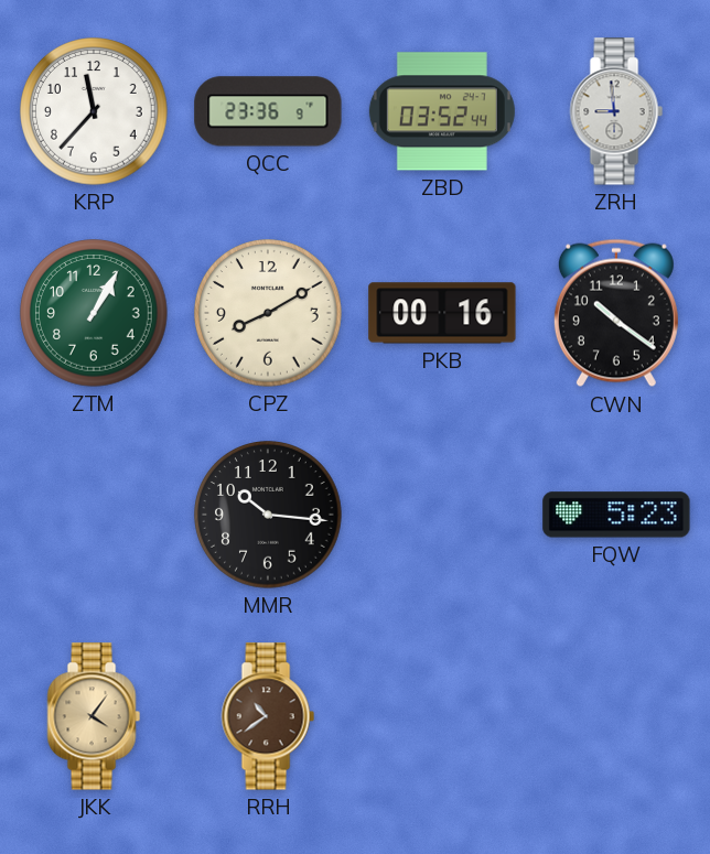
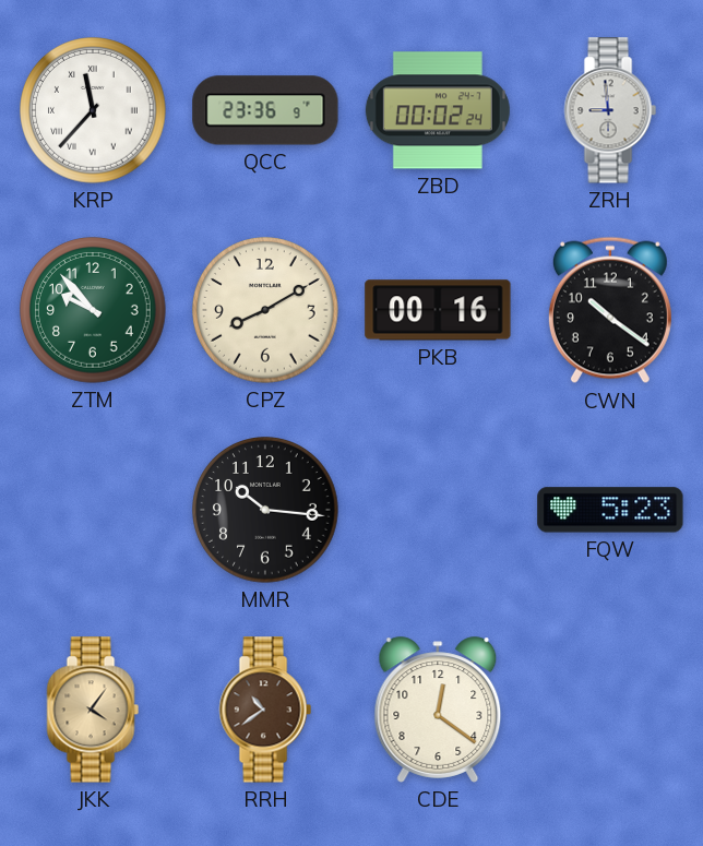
KRP numerals: Arabic -> Roman
ZBD: 03:52 -> 00:02
ZTM: 1:05 -> 9:53
CDE: none -> 12:21
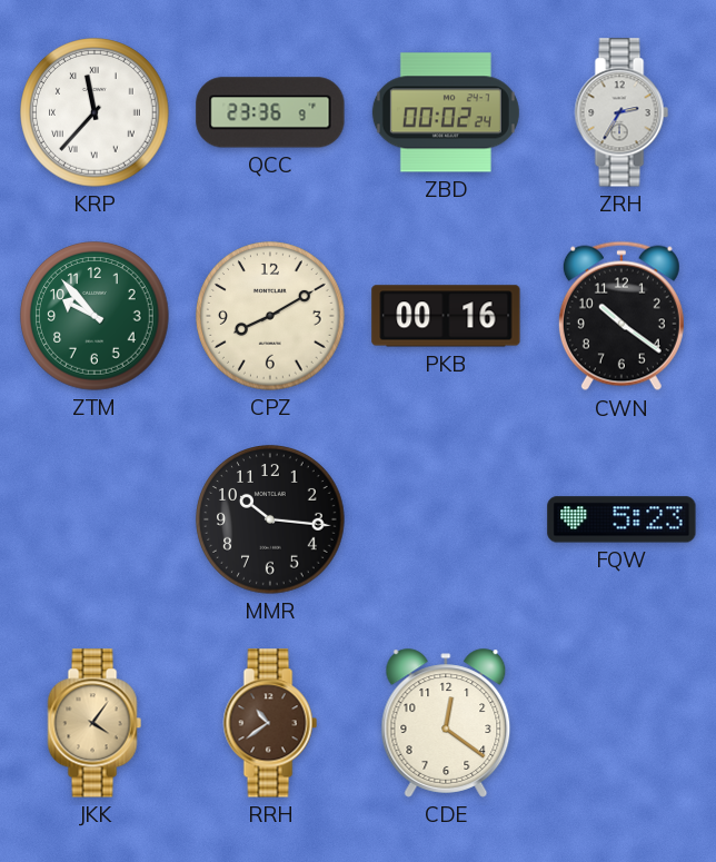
ZRH: 8:59 -> 2:35
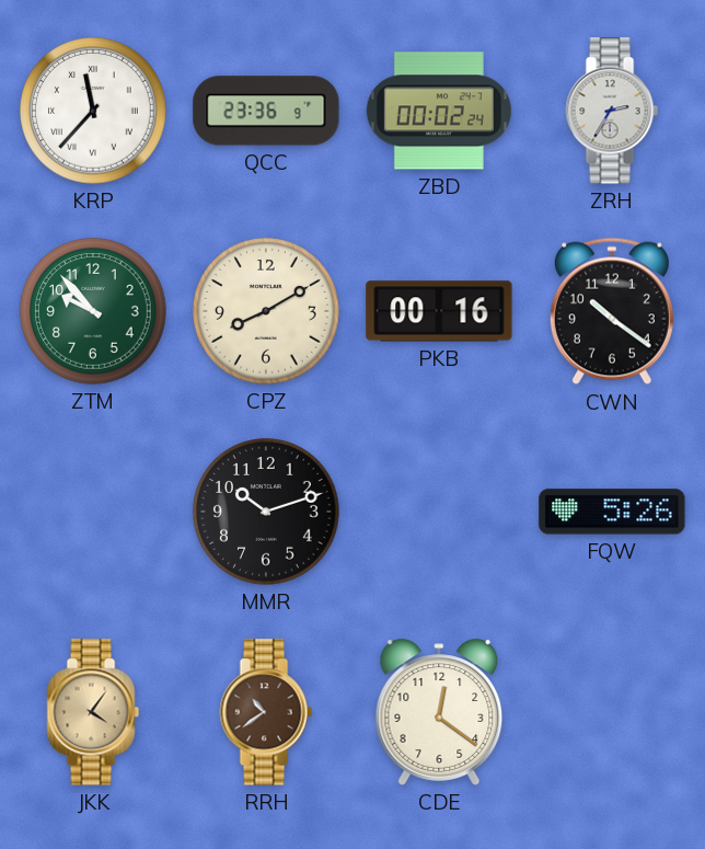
MMR: 10:16 -> 10:12
FQW: 5:23 -> 5:26
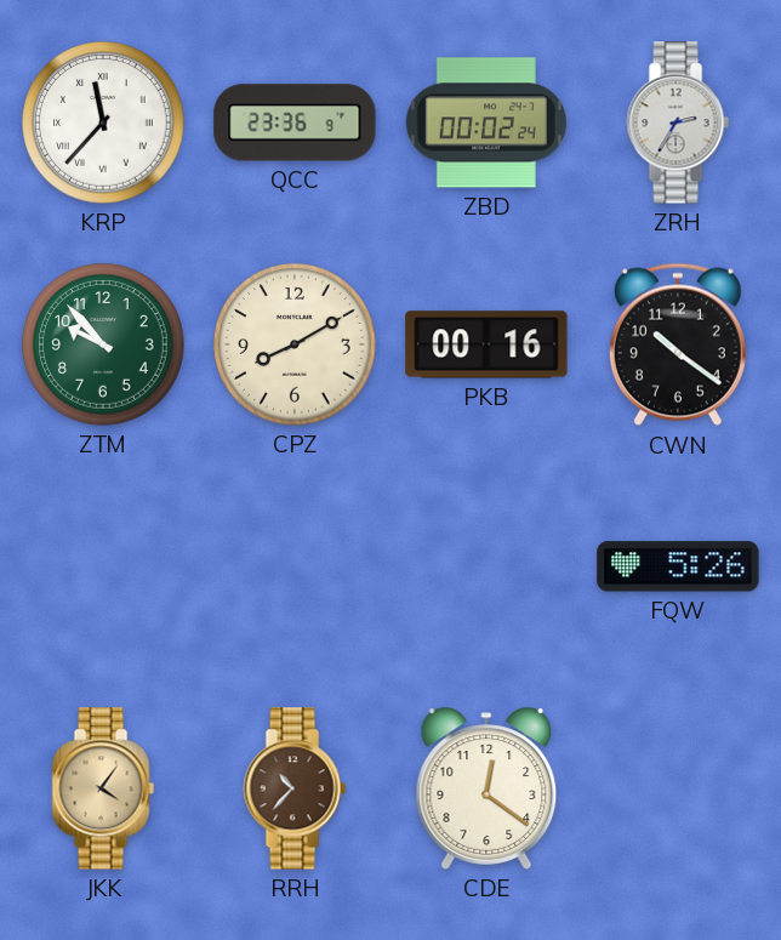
MMR: 10:12 -> none
RRH: 10:39 -> 10:37
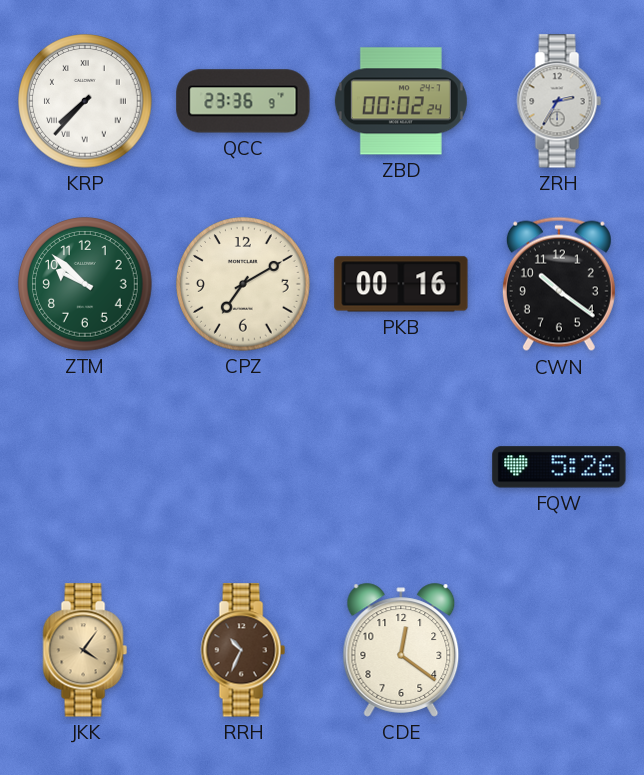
KRP: 11:37 -> 7:37
ZTM: 9:53 -> 9:52
CPZ: 8:10 -> 7:10
RRH: 10:37 -> 10:34
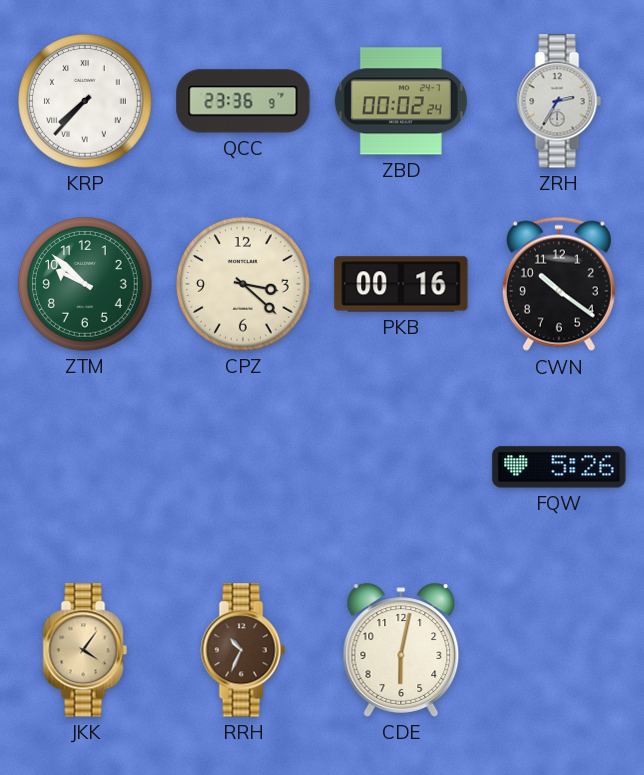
CPZ: 7:10 -> 3:22
CDE: 12:21 -> 6:02
